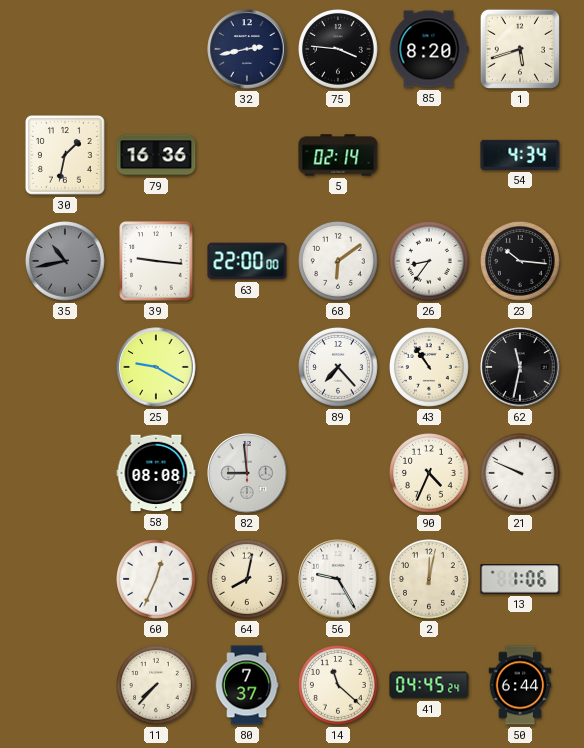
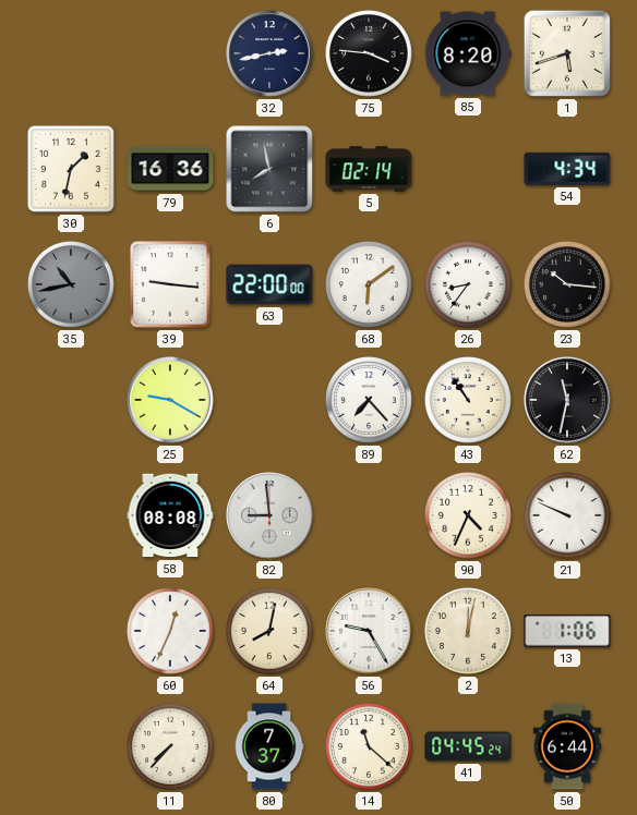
6: none -> 7:58
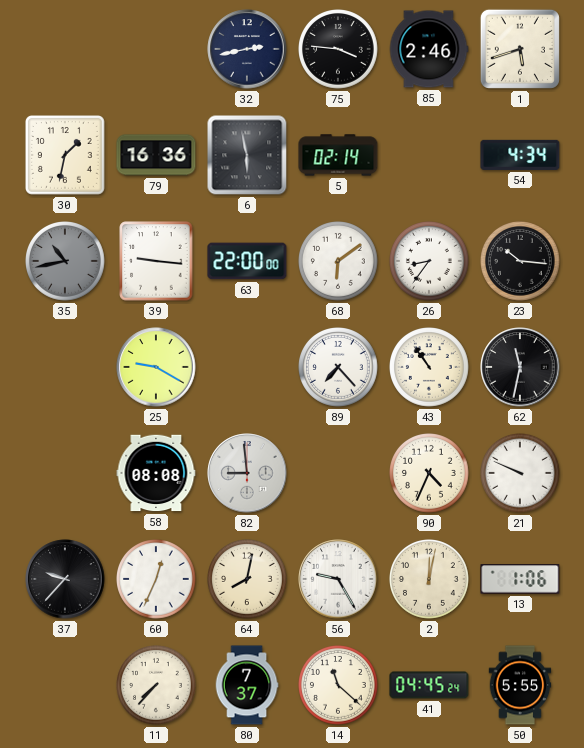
85: 8:20 -> 2:46
6: 7:58 -> 5:58
37: none -> 9:37
50: 6:44 -> 5:55
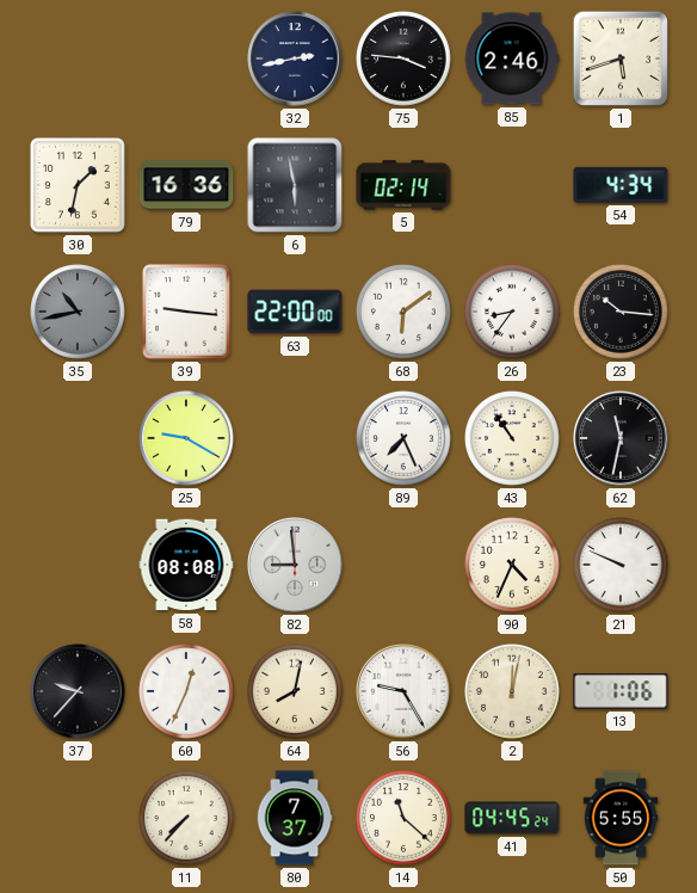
89: 7:23 -> 7:26
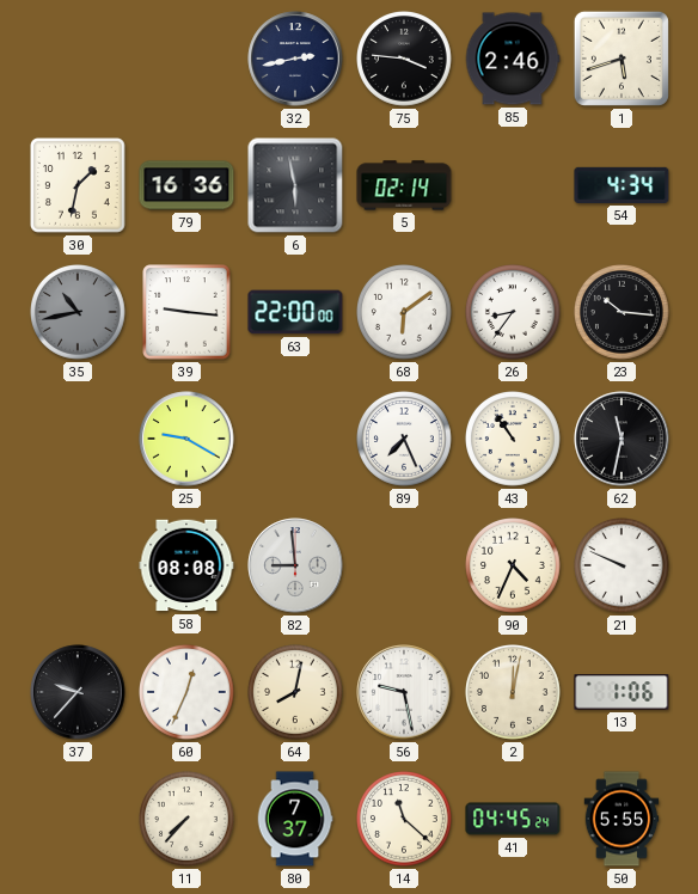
56: 9:25 -> 9:28
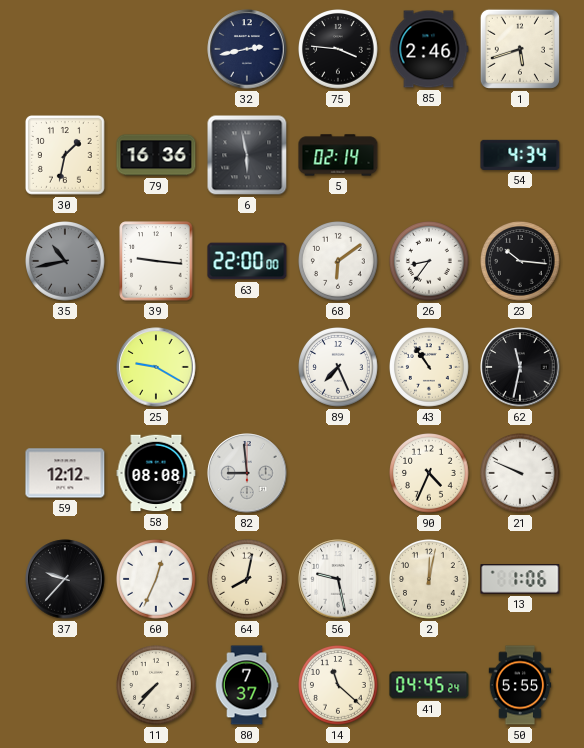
59: none -> 12:12
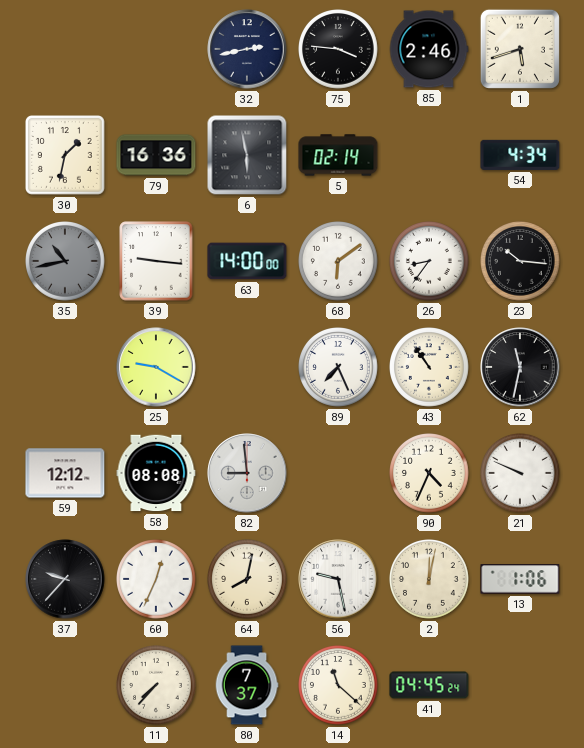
63: 22:00 -> 14:00
50: 5:55 -> none
